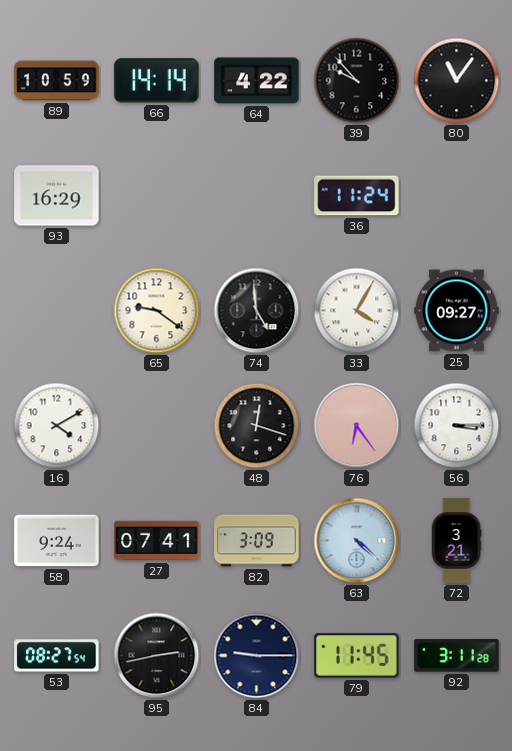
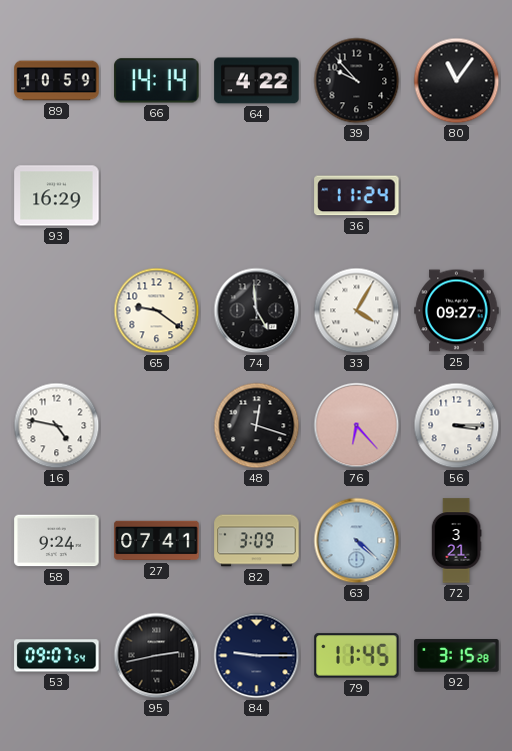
16: 4:10 -> 4:47
76: 6:24 -> 6:23
53: 08:27 -> 09:07
92: 3:11 -> 3:15
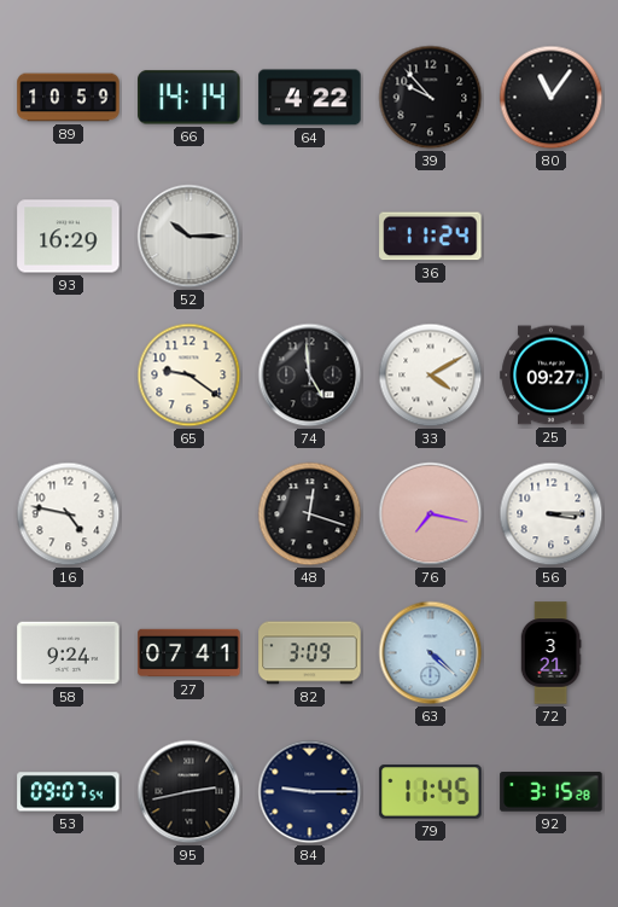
52: none -> 10:15
33: 4:05 -> 4:10
76: 6:23 -> 7:17
